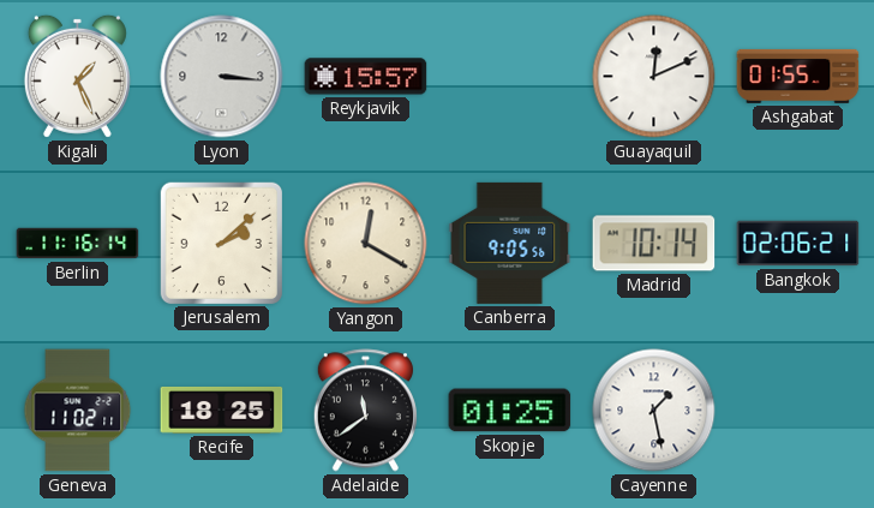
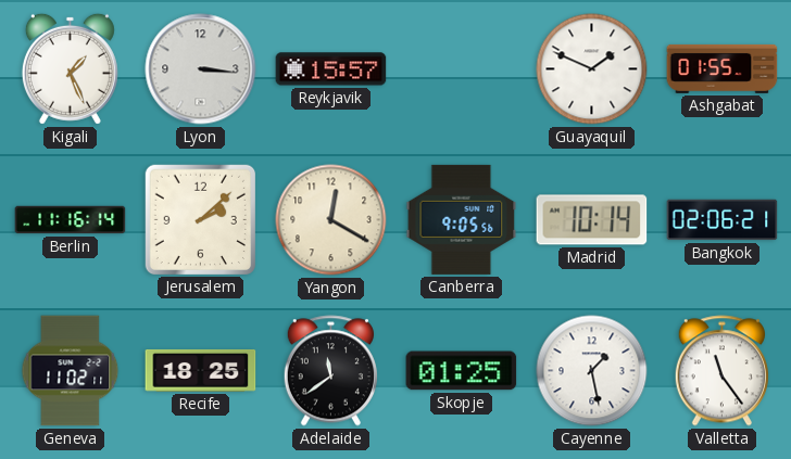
Guayaquil: 12:11 -> 1:49
Valletta: none -> 11:24
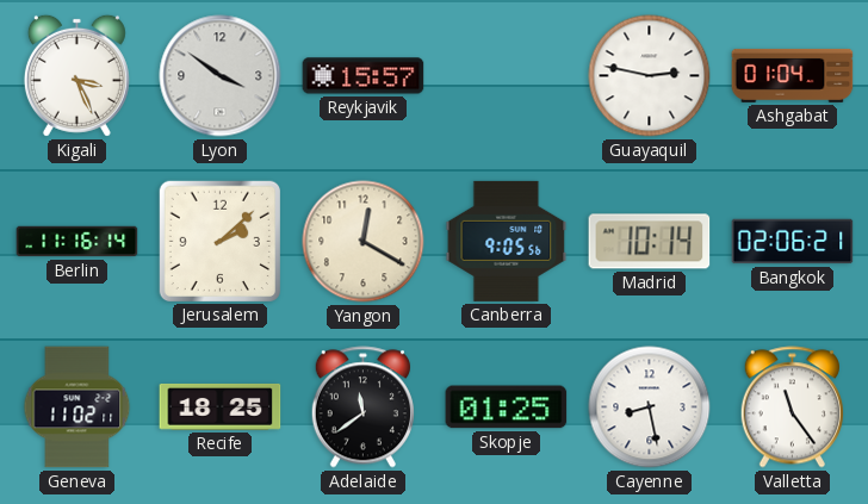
Kigali: 1:26 -> 3:26
Lyon: 3:16 -> 3:51
Guayaquil: 1:49 -> 2:47
Ashgabat: 01:55 -> 01:04
Cayenne: 1:28 -> 8:28
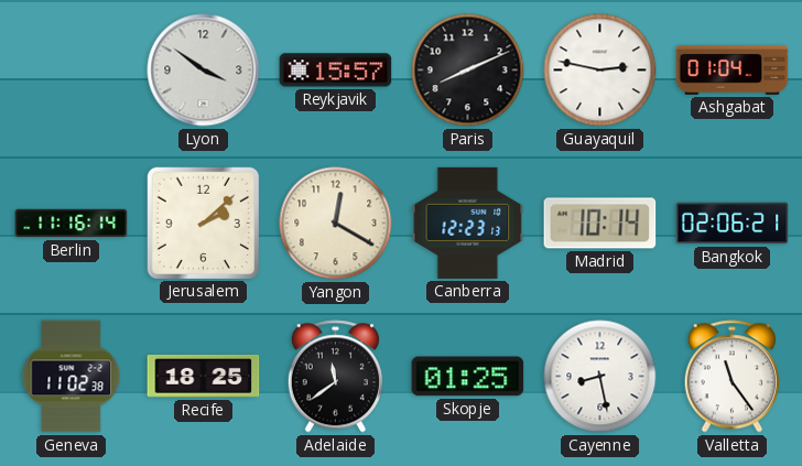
Kigali: 3:26 -> none
Paris: none -> 8:11
Canberra: 9:05 -> 12:23
Geneva: 11:02:11 -> 11:02:38
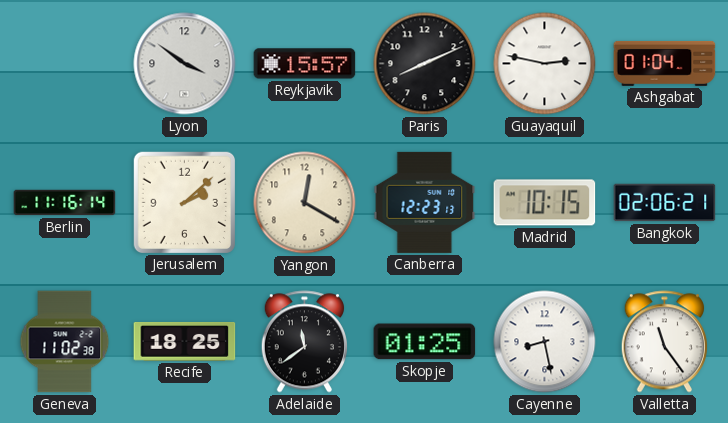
Madrid: 10:14 -> 10:15
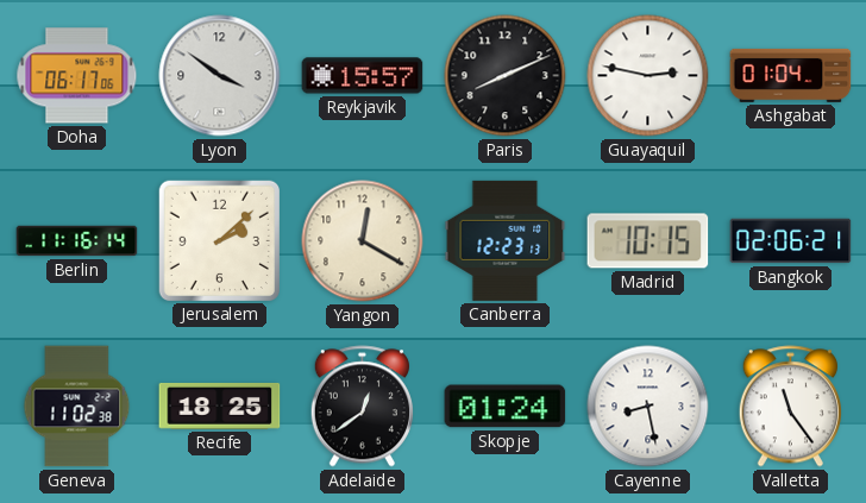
Doha: none -> 06:17
Adelaide: 11:39 -> 12:39
Skopje: 01:25 -> 01:24
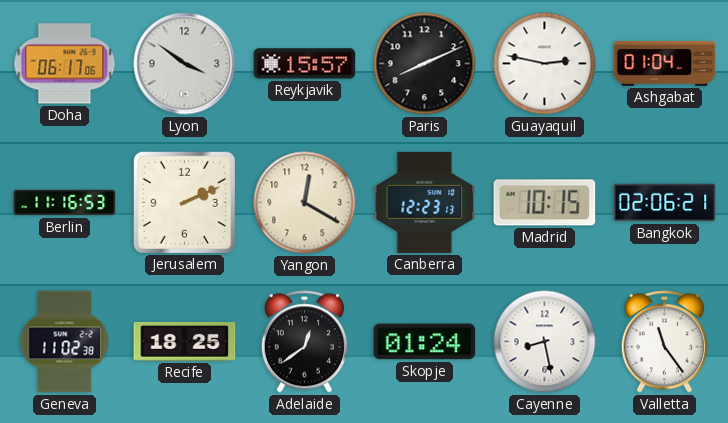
Berlin: 11:16:14 -> 11:16:53
Jerusalem: 2:08 -> 2:11
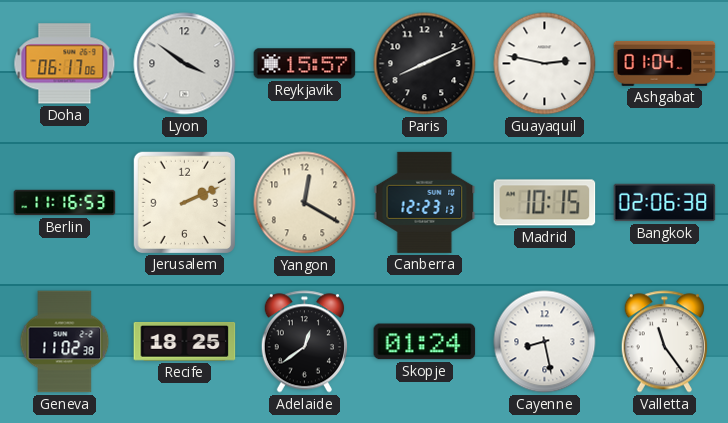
Bangkok: 02:06:21 -> 02:06:38
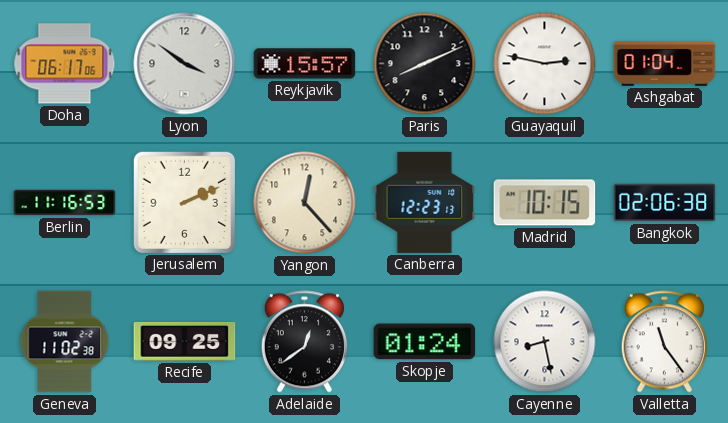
Yangon: 12:20 -> 12:23
Recife: 18:25 -> 09:25
